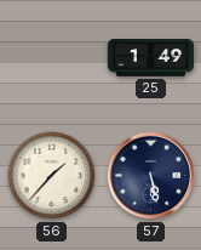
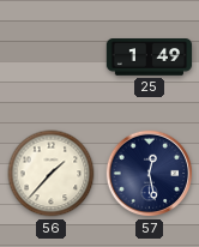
57: 5:28 -> 12:28
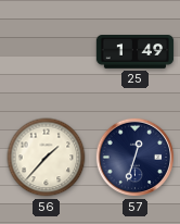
57: 12:28 -> 12:33
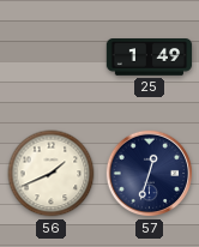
56: 1:37 -> 1:41
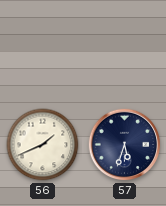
25: 1:49 -> none
57: 12:33 -> 5:33
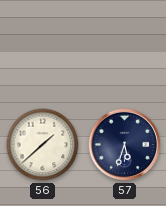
56: 1:41 -> 1:38
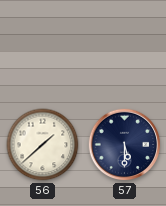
57: 5:33 -> 5:30
